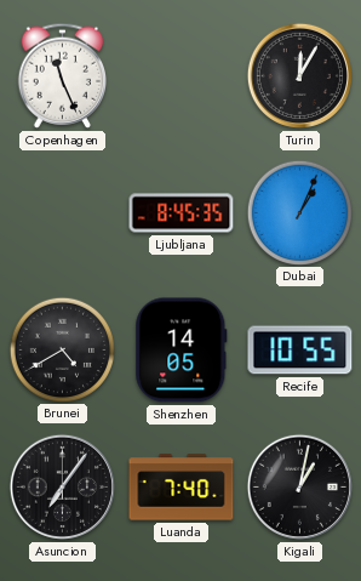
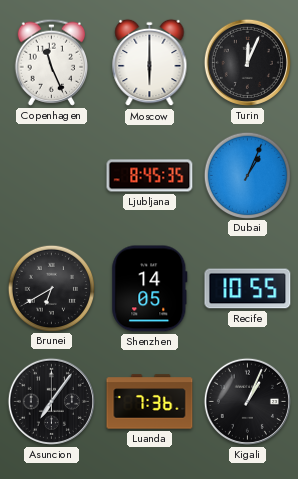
Moscow: none -> 6:00
Turin: 12:05 -> 12:04
Brunei: 4:40 -> 6:40
Luanda: 7:40 -> 7:36
Kigali: 1:02 -> 1:04
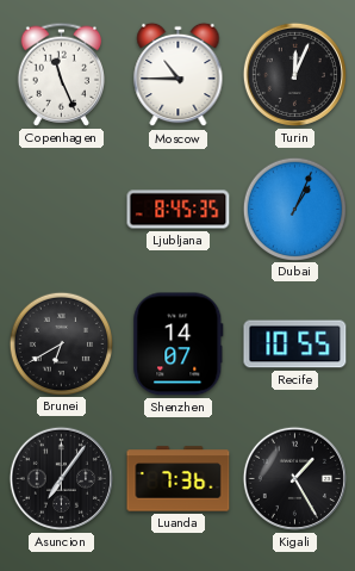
Moscow: 6:00 -> 10:45
Shenzhen: 14:05 -> 14:07
Kigali: 1:04 -> 1:25
